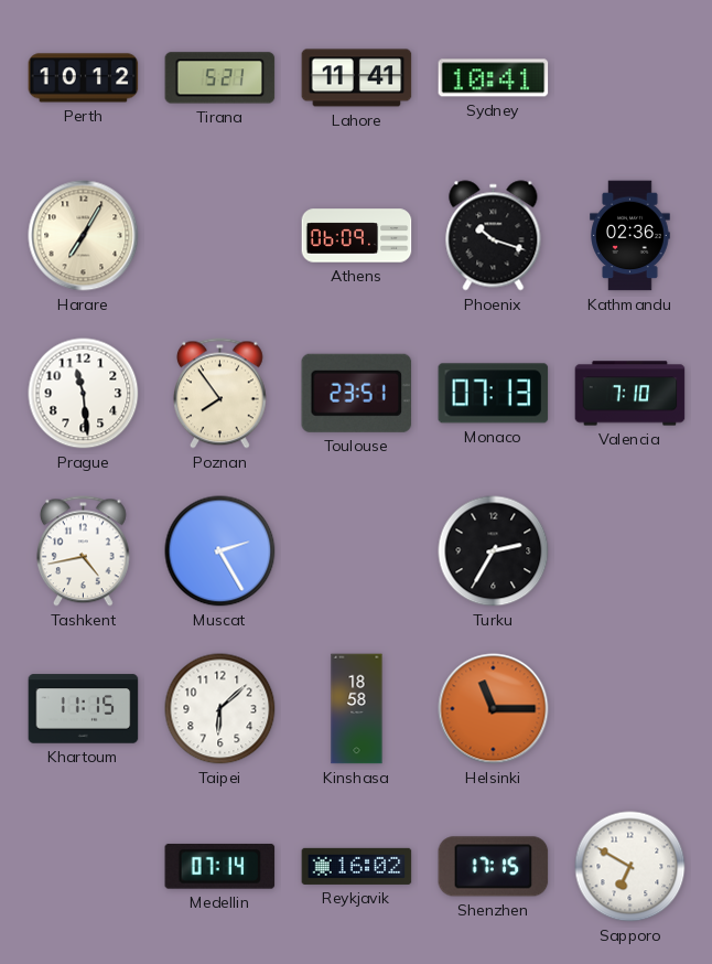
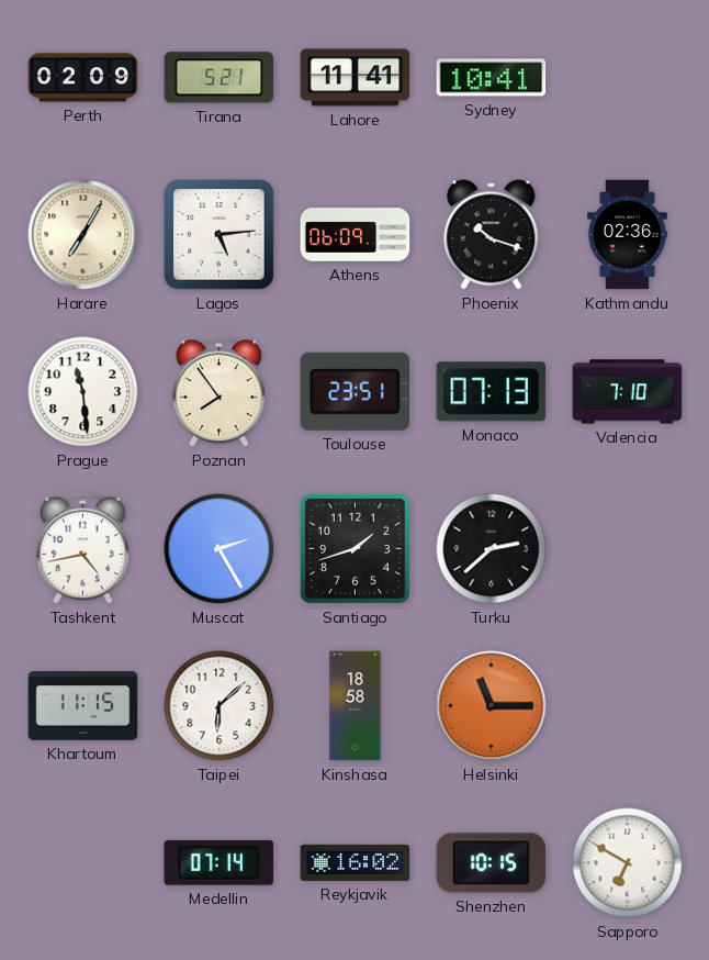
Perth: 10:12 -> 02:09
Lagos: none -> 5:14
Santiago: none -> 1:42
Turku: 2:35 -> 2:38
Shenzhen: 17:15 -> 10:15
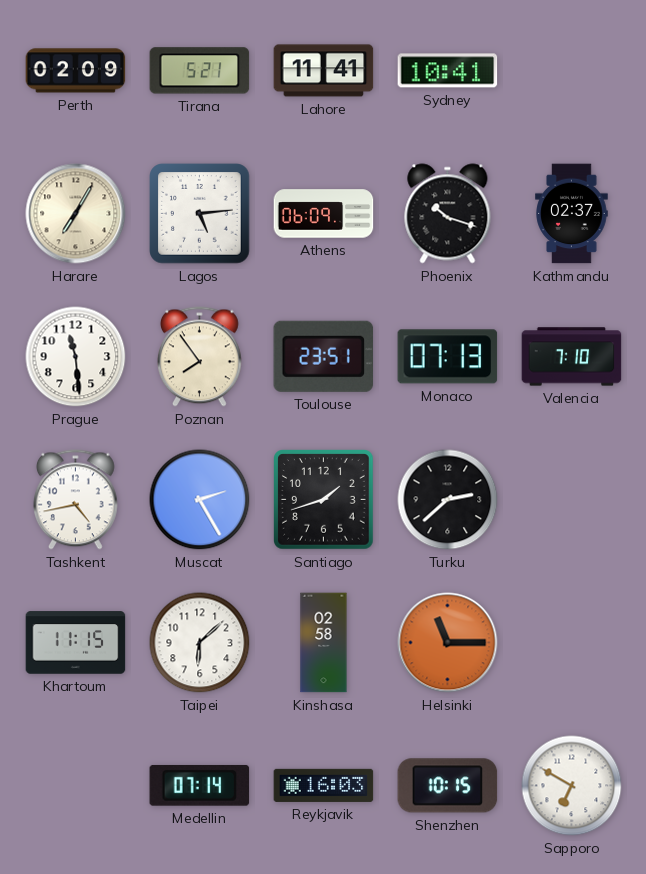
Kathmandu: 02:36 -> 02:37
Kinshasa: 18:58 -> 02:58
Reykjavik: 16:02 -> 16:03
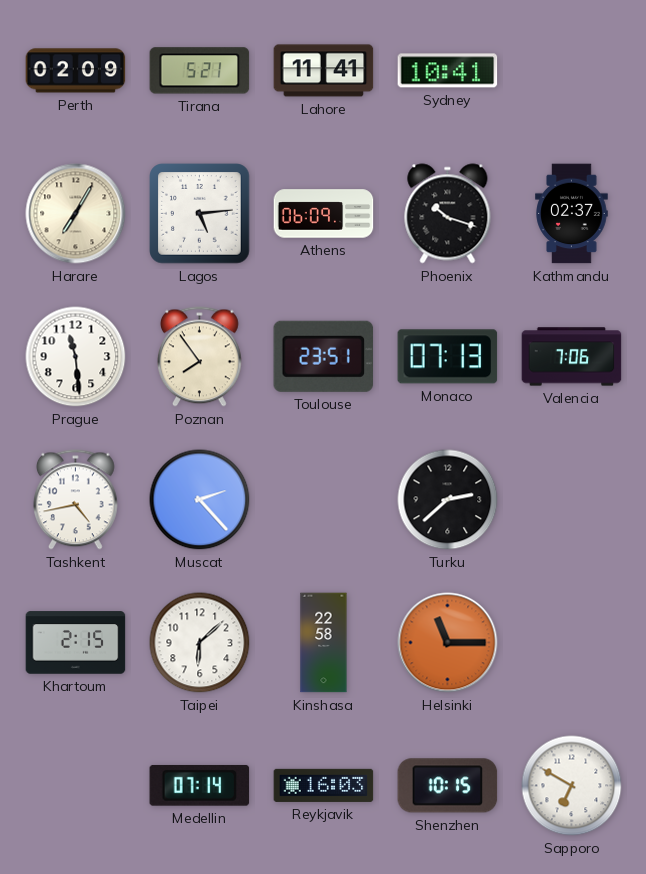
Valencia: 7:10 -> 7:06
Muscat: 2:25 -> 2:23
Santiago: 1:42 -> none
Khartoum: 11:15 -> 2:15
Kinshasa: 02:58 -> 22:58
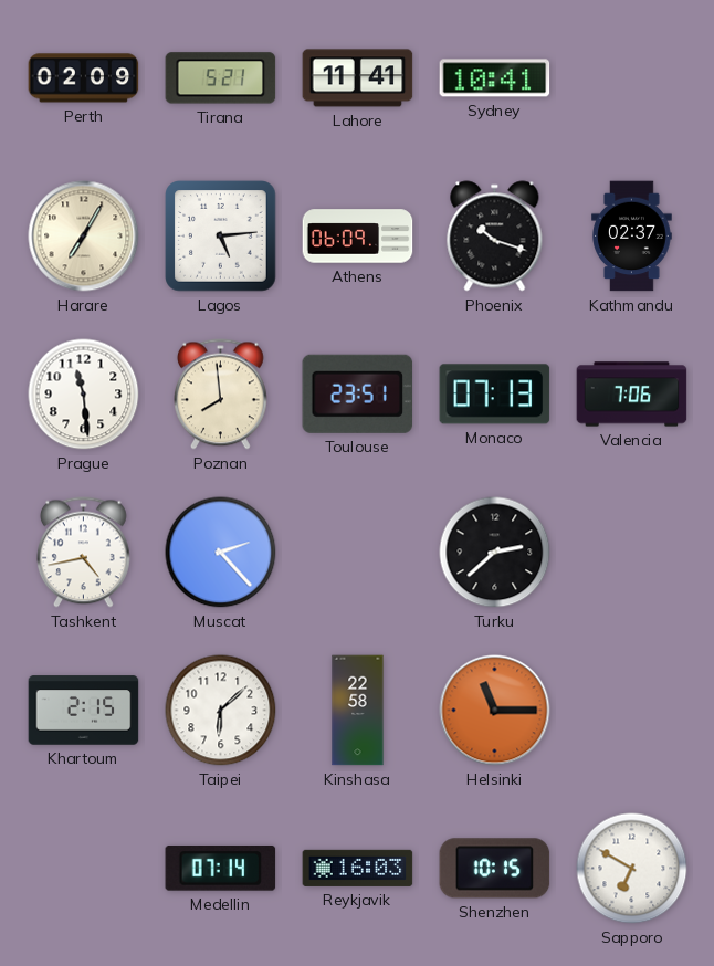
Poznan: 7:54 -> 7:59
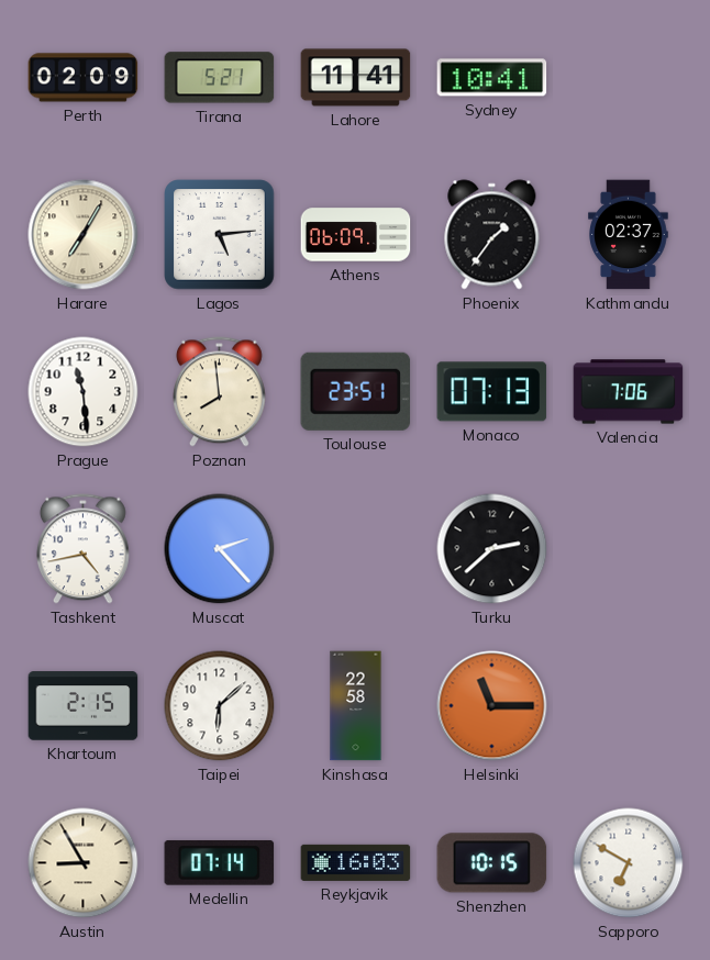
Phoenix: 10:18 -> 1:36
Austin: none -> 8:55
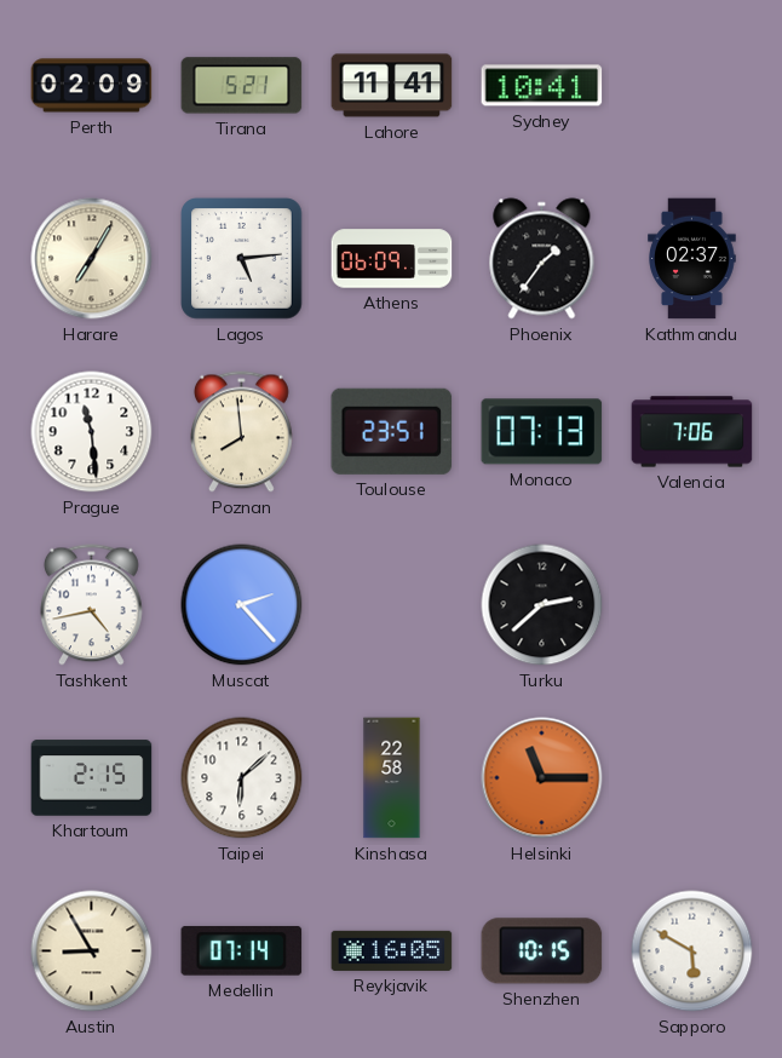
Reykjavik: 16:03 -> 16:05
Sapporo: 6:50 -> 5:50
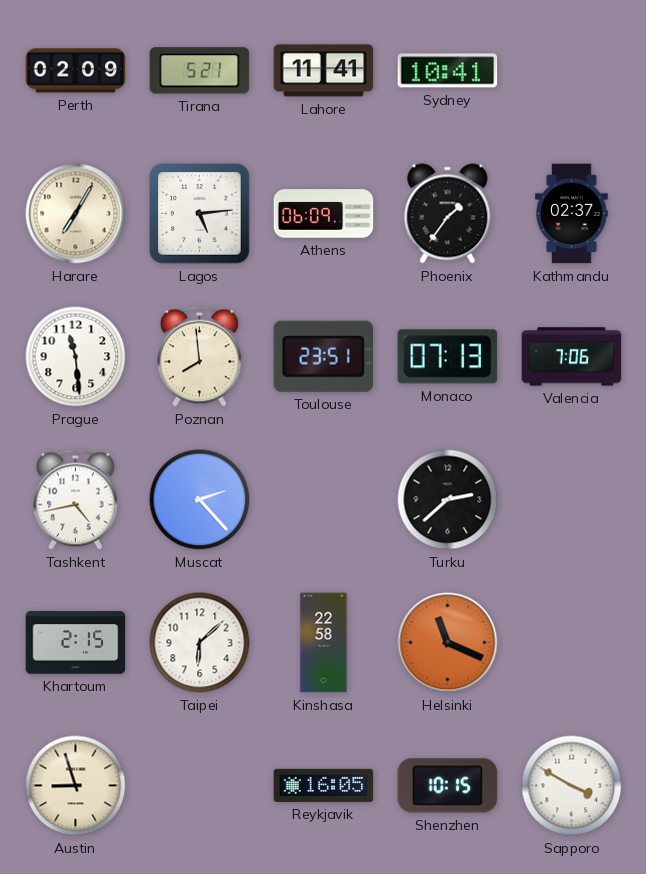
Helsinki: 11:15 -> 11:19
Austin: 8:55 -> 8:57
Medellin: 07:14 -> none
Sapporo: 5:50 -> 3:50
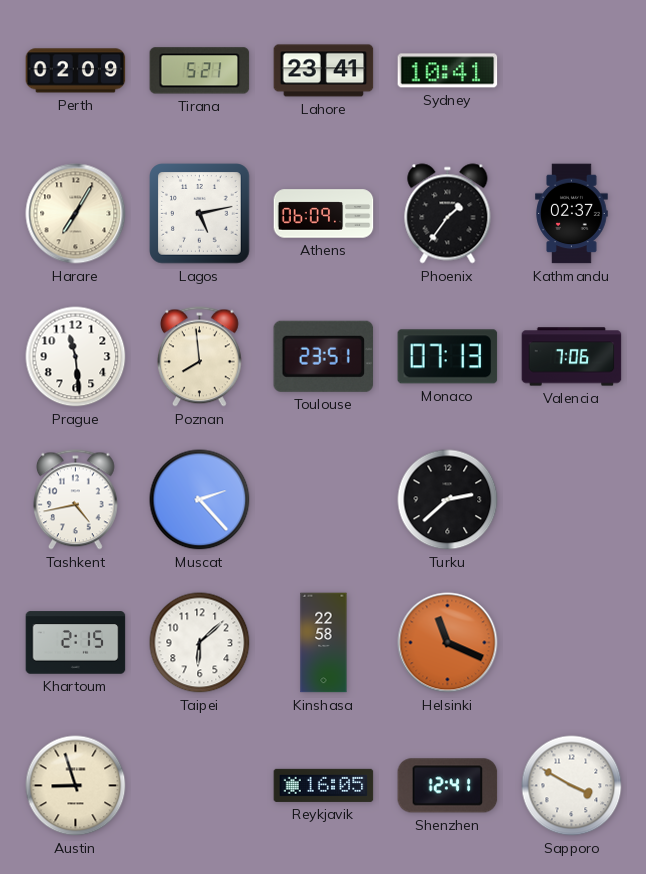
Lahore: 11:41 -> 23:41
Lagos: 5:14 -> 5:13
Shenzhen: 10:15 -> 12:41
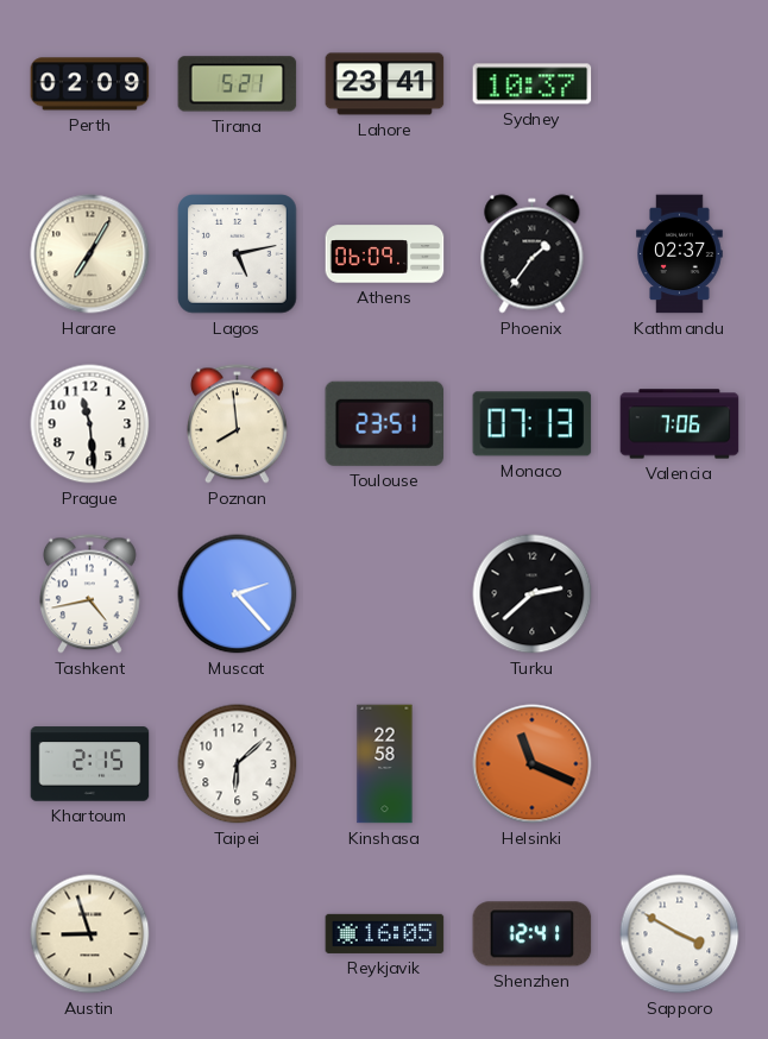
Sydney: 10:41 -> 10:37
